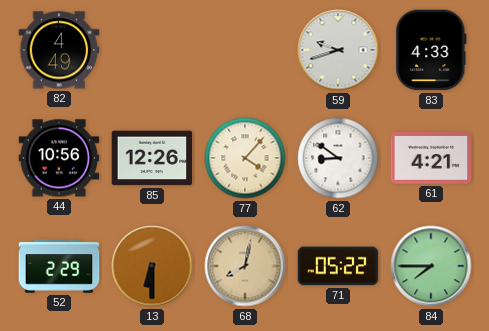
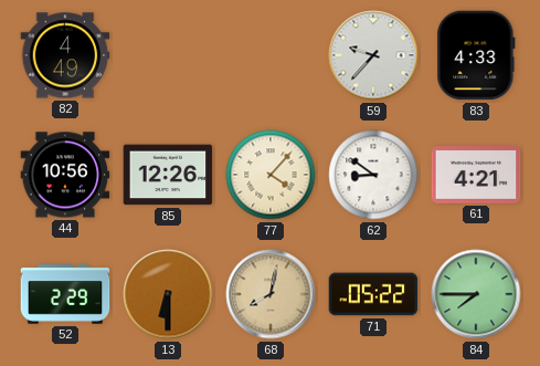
59: 9:42 -> 9:37
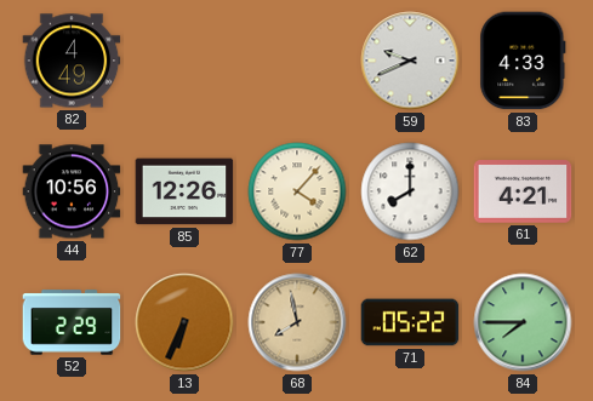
59: 9:37 -> 9:41
62: 8:51 -> 8:00
13: 6:30 -> 6:34
68: 8:02 -> 7:58
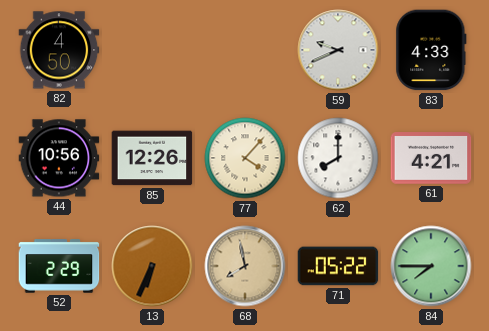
82: 4:49 -> 4:50
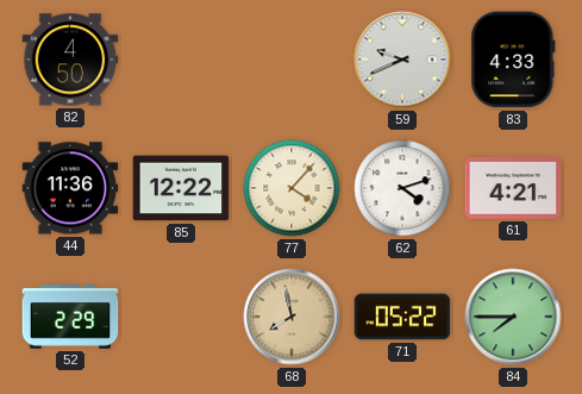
44: 10:56 -> 11:36
85: 12:26 -> 12:22
62: 8:00 -> 4:12
13: 6:34 -> none
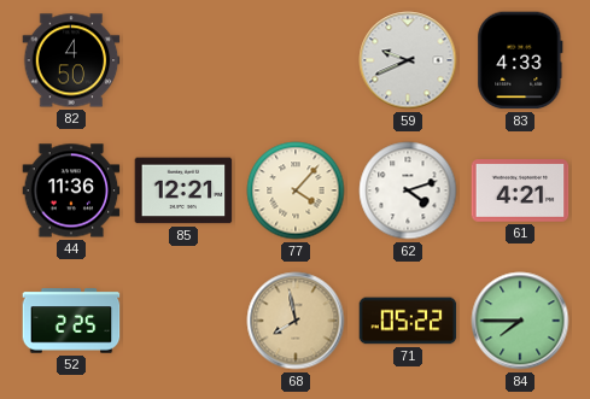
85: 12:22 -> 12:21
52: 2:29 -> 2:25
